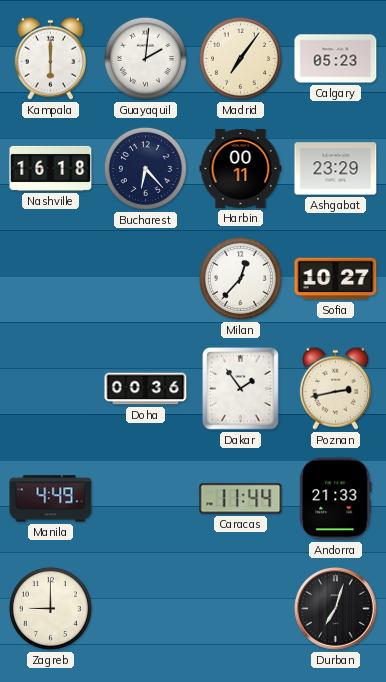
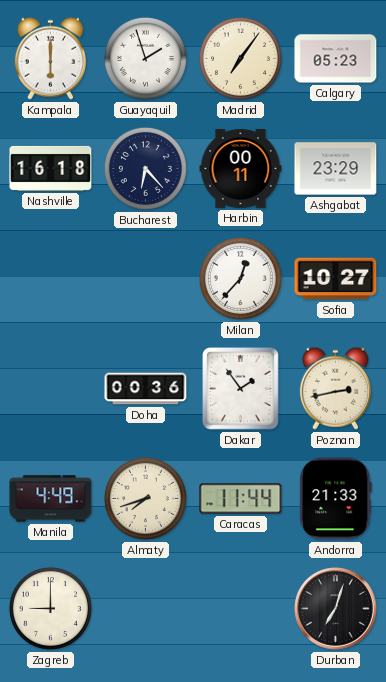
Guayaquil: 2:01 -> 1:57
Almaty: none -> 7:42
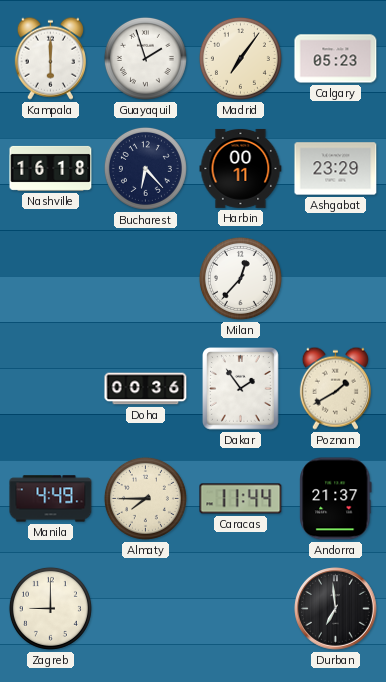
Sofia: 10:27 -> none
Poznan: 2:43 -> 1:40
Almaty: 7:42 -> 7:45
Andorra: 21:33 -> 21:37
Durban: 7:03 -> 6:59
